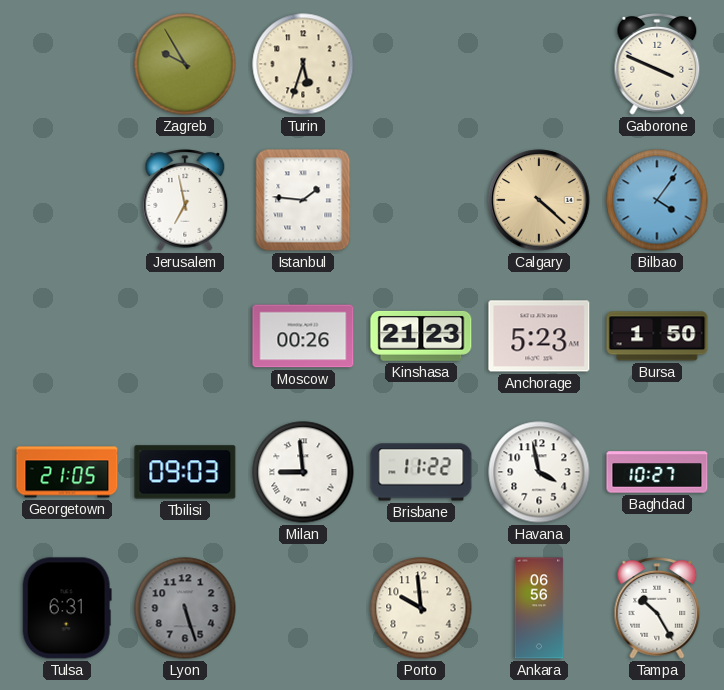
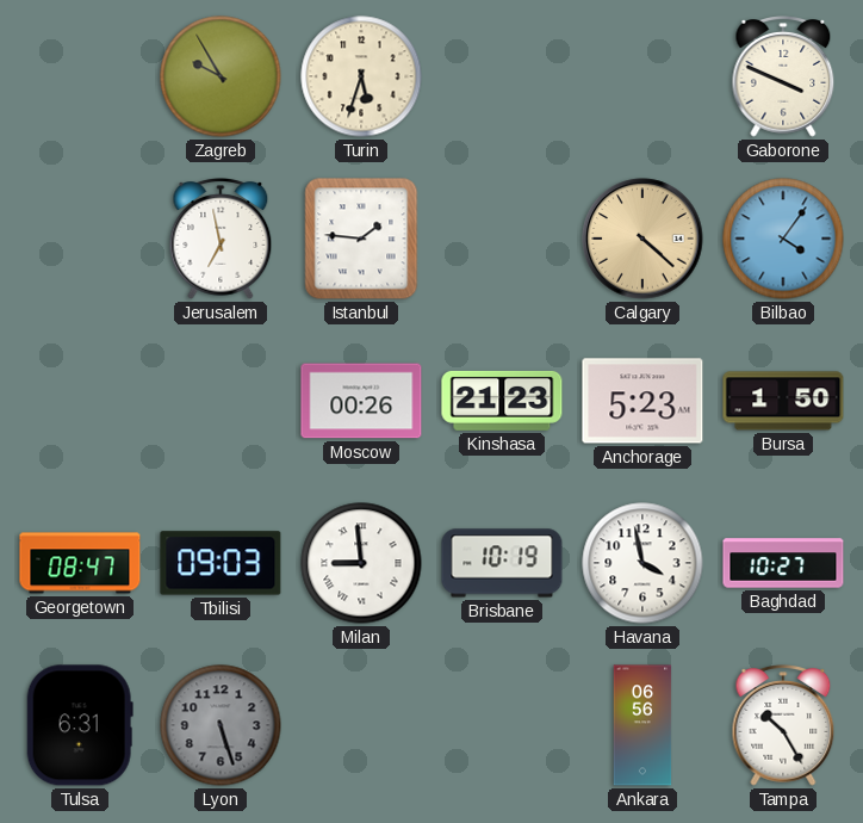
Georgetown: 21:05 -> 08:47
Brisbane: 11:22 -> 10:19
Porto: 9:59 -> none
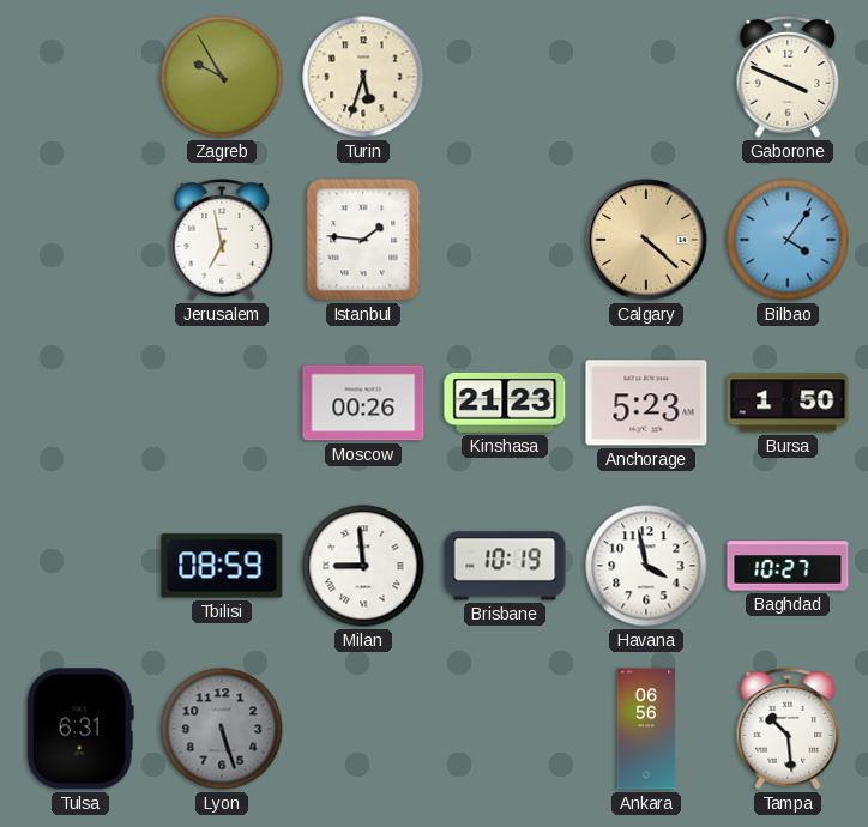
Georgetown: 08:47 -> none
Tbilisi: 09:03 -> 08:59
Tampa: 10:25 -> 10:29
